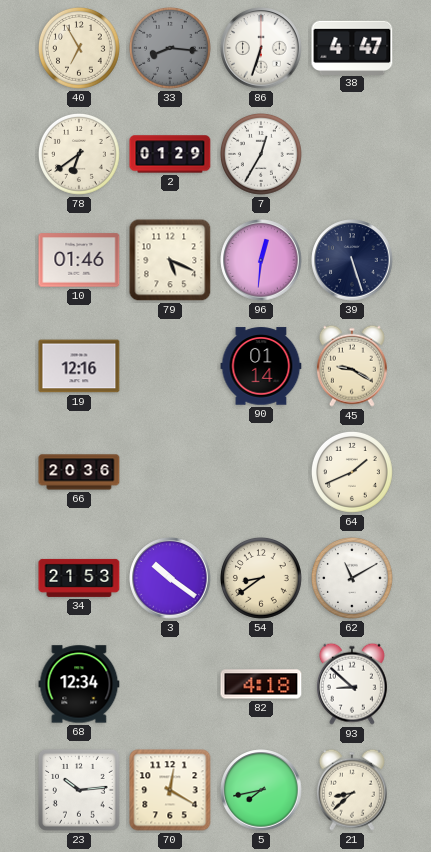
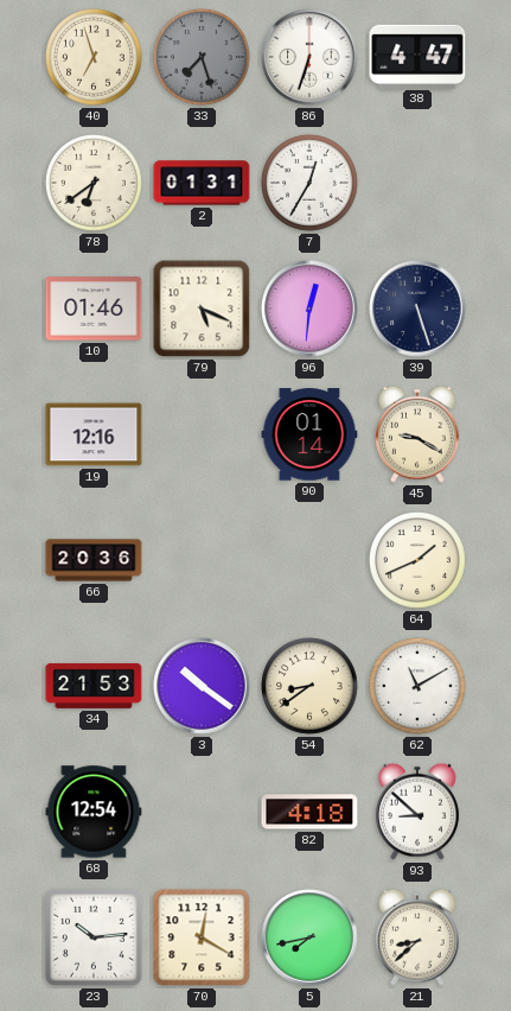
40: 6:55 -> 6:57
33: 8:16 -> 7:27
2: 01:29 -> 01:31
68: 12:34 -> 12:54
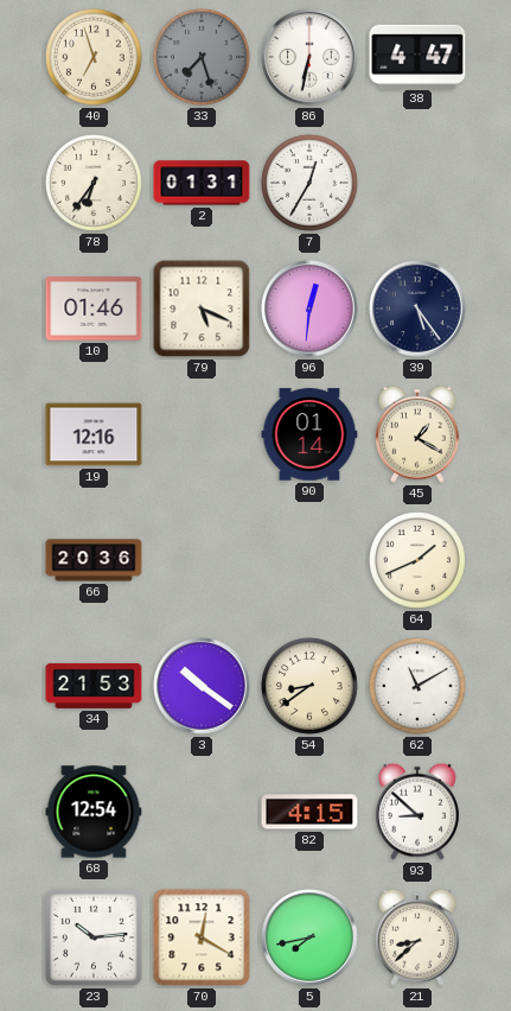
86: 6:33 -> 6:32
78: 6:39 -> 6:36
39: 5:27 -> 5:24
45: 9:20 -> 1:20
82: 4:18 -> 4:15
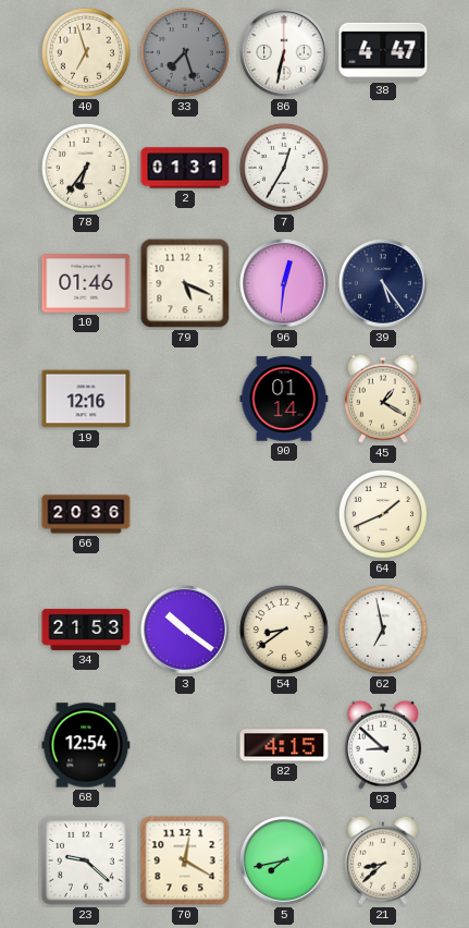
62: 11:10 -> 6:58
23: 10:14 -> 9:22
